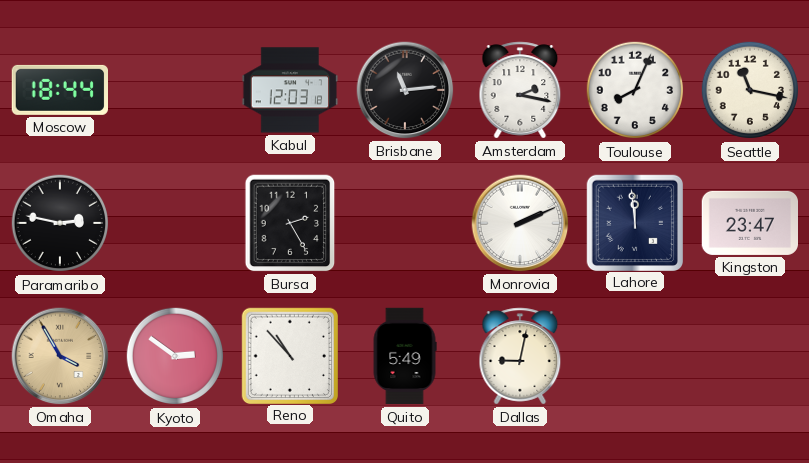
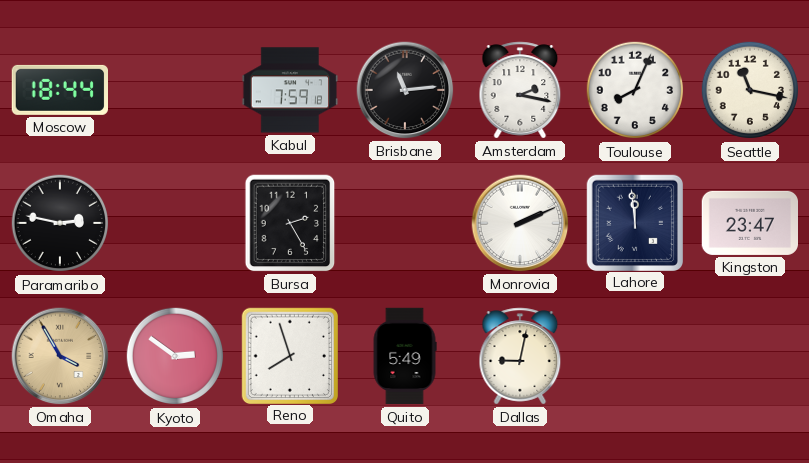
Kabul: 12:03 -> 7:59
Reno: 10:53 -> 7:57
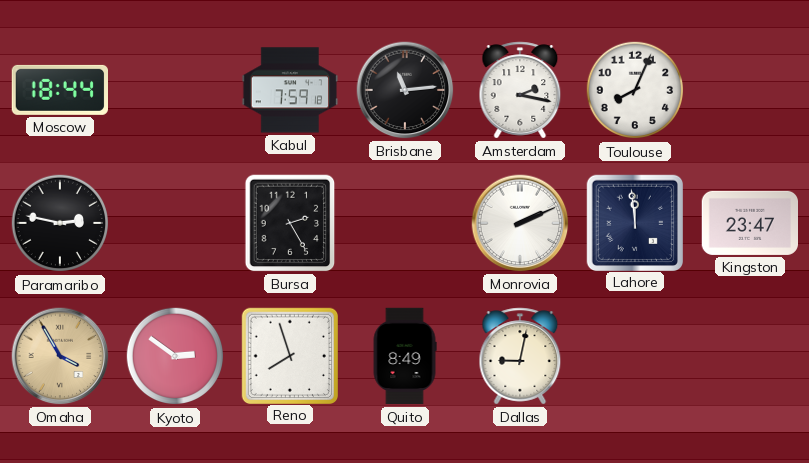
Seattle: 11:17 -> none
Quito: 5:49 -> 8:49
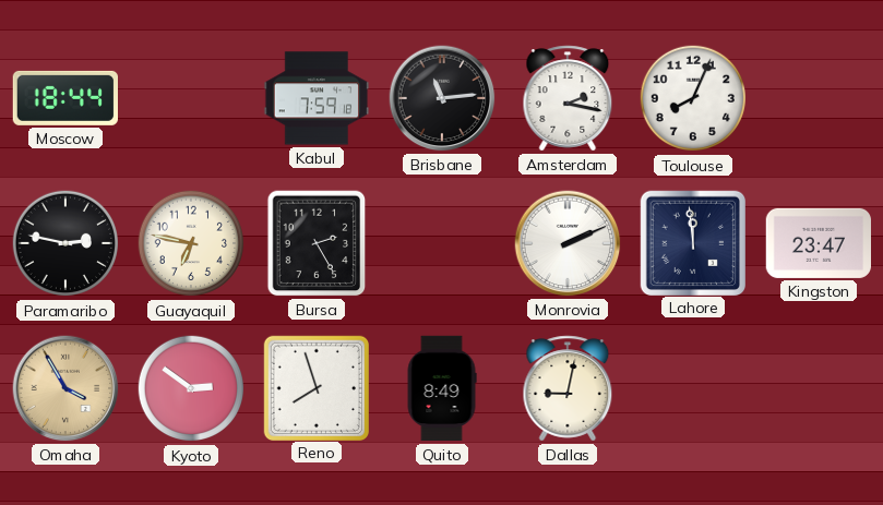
Guayaquil: none -> 6:47
